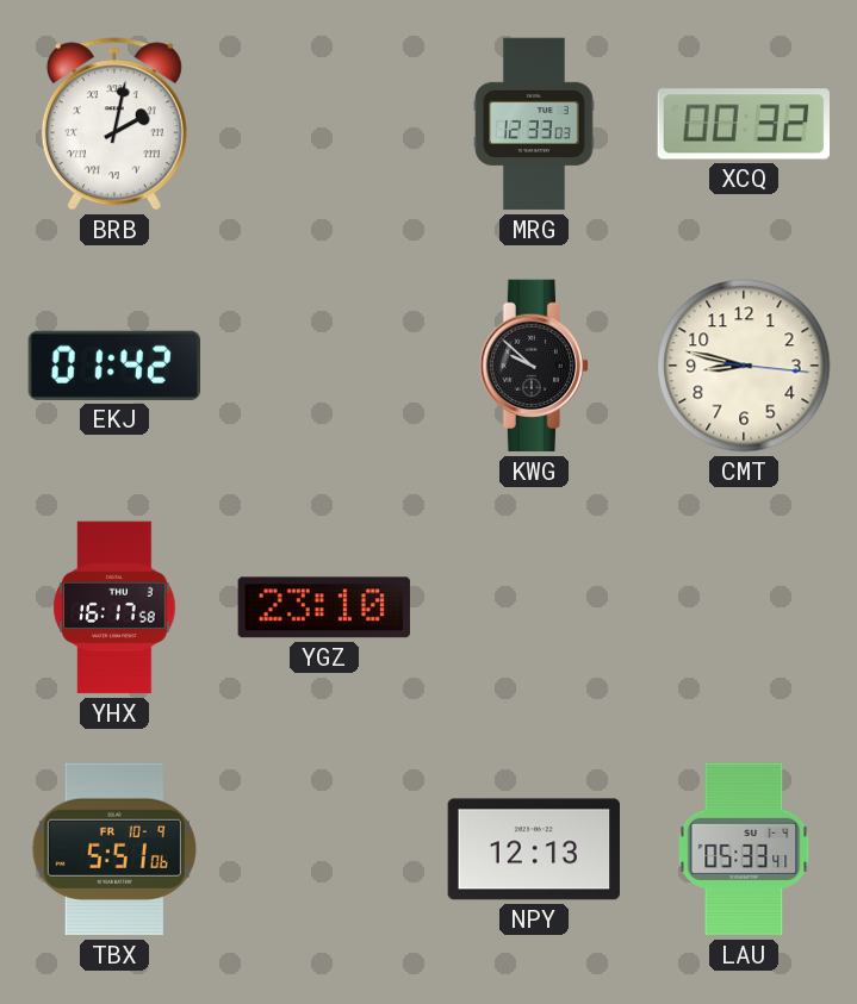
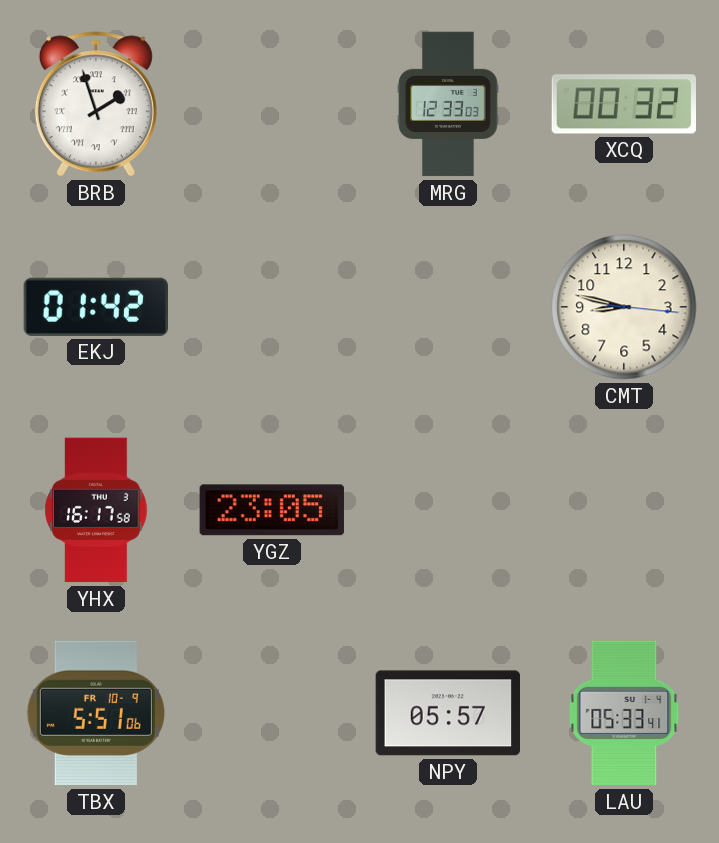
BRB: 2:02 -> 1:57
KWG: 9:52 -> none
YGZ: 23:10 -> 23:05
NPY: 12:13 -> 05:57
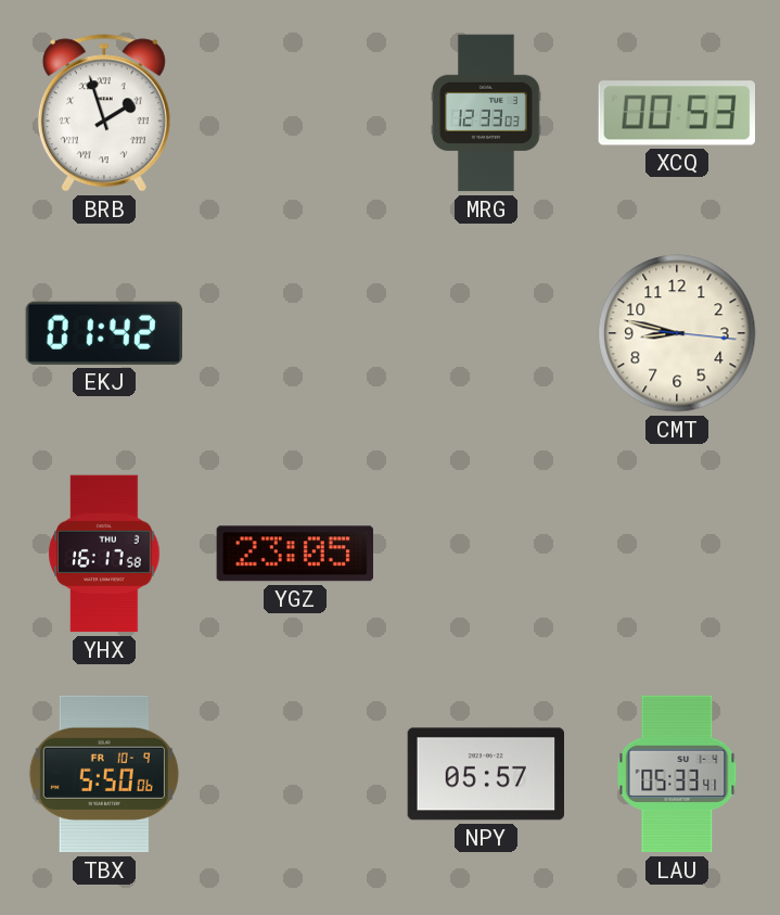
XCQ: 00:32 -> 00:53
TBX: 5:51 -> 5:50
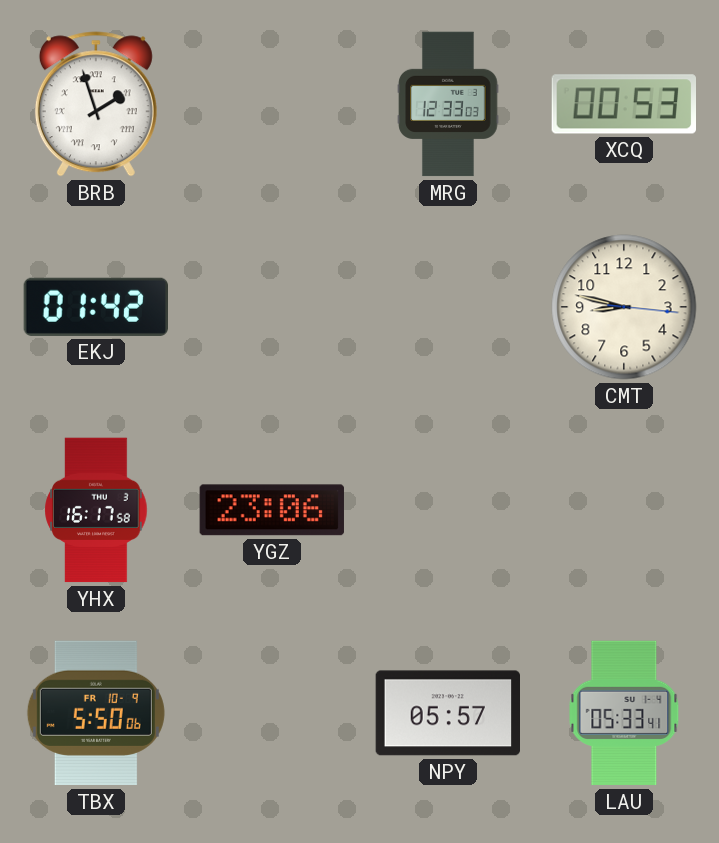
YGZ: 23:05 -> 23:06
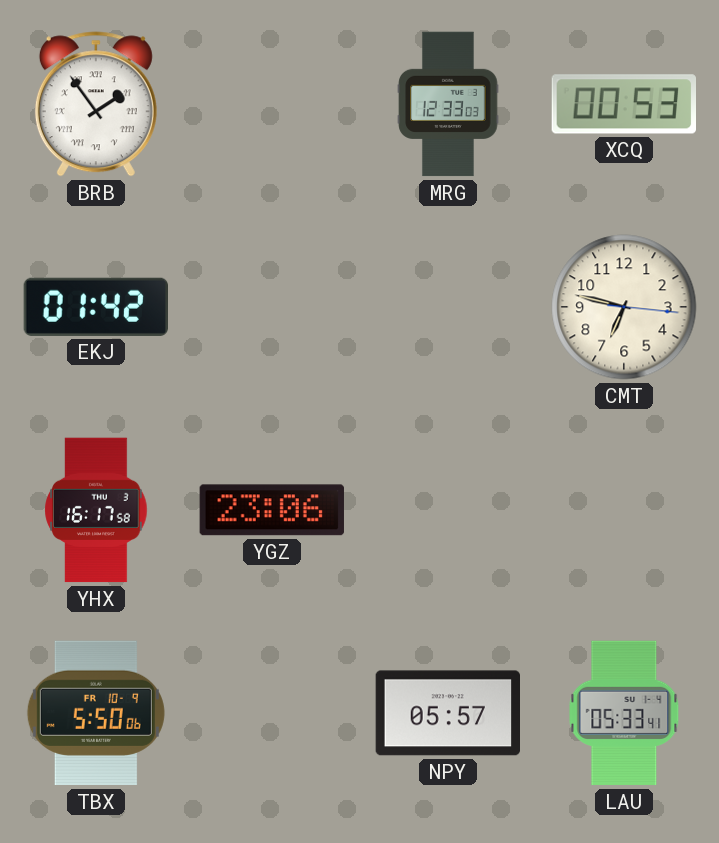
BRB: 1:57 -> 1:54
CMT: 8:47 -> 6:47
